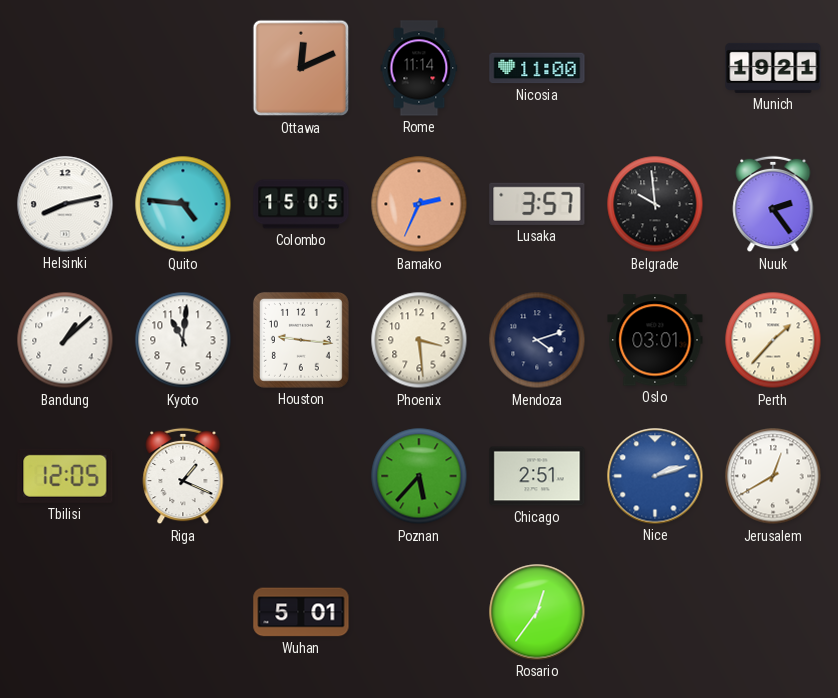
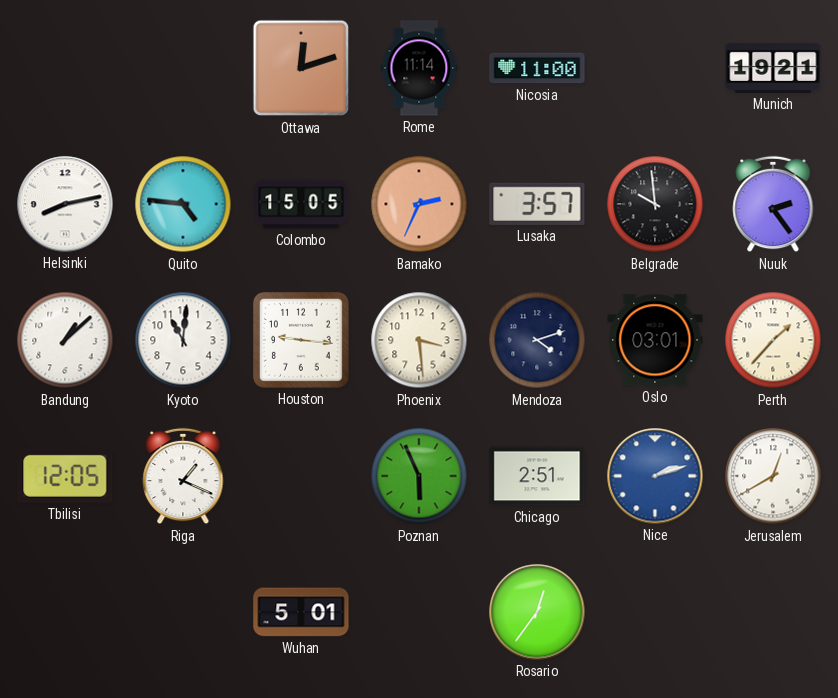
Ottawa: 12:11 -> 12:12
Poznan: 5:37 -> 5:56
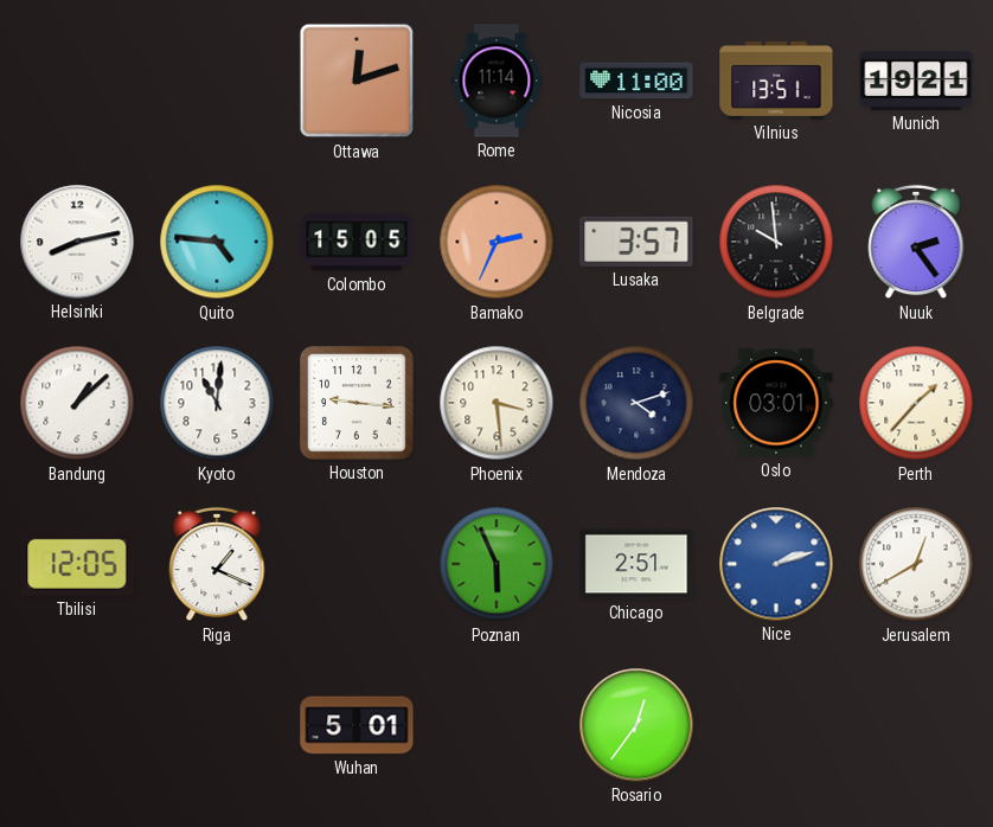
Vilnius: none -> 13:51
